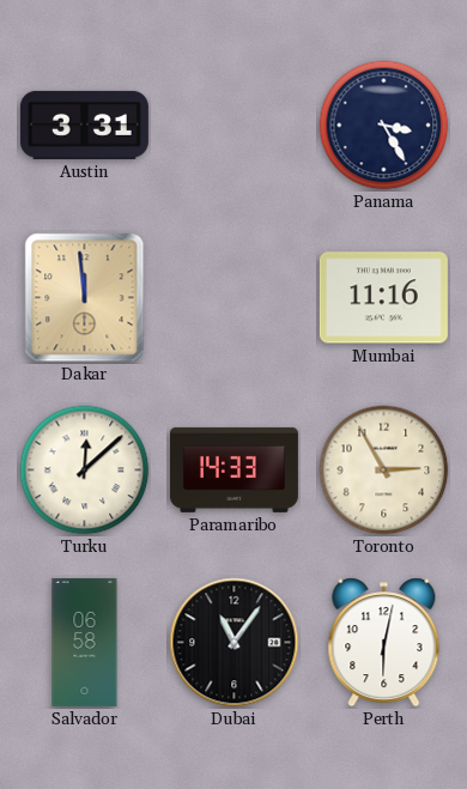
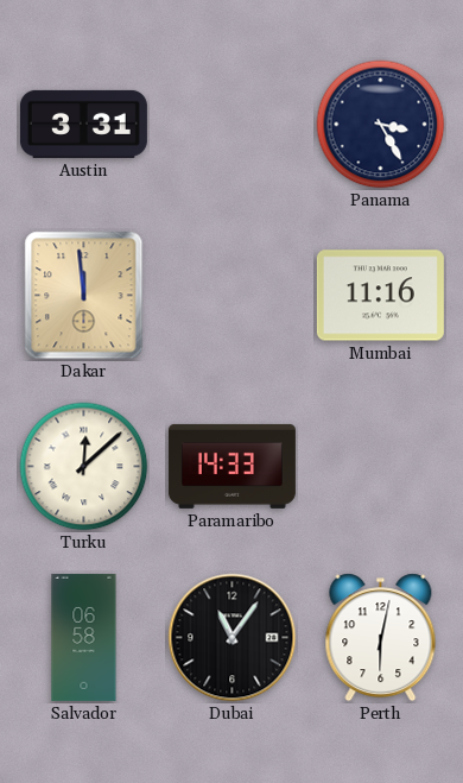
Toronto: 2:55 -> none
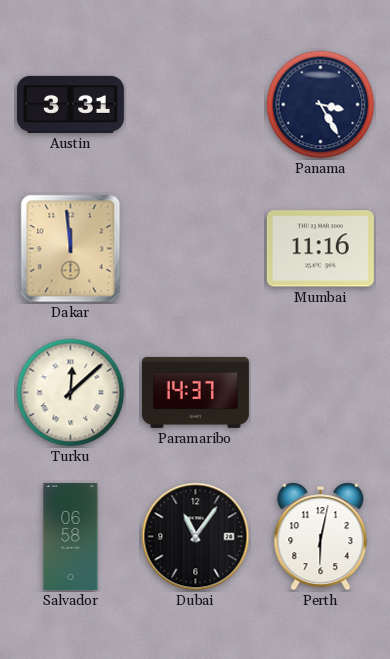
Paramaribo: 14:33 -> 14:37
